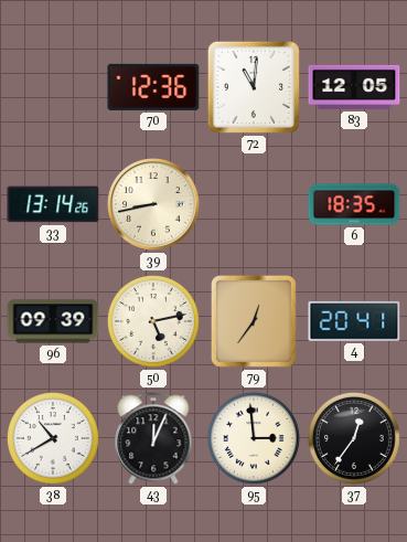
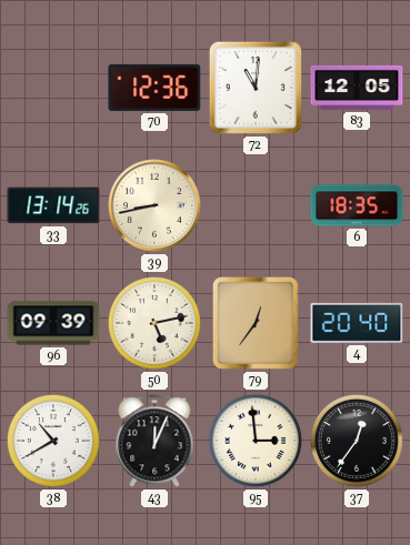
4: 20:41 -> 20:40
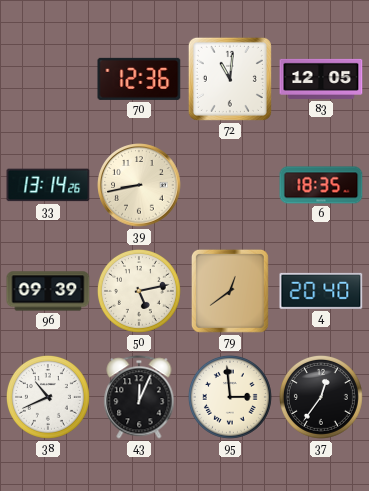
79: 12:36 -> 12:39
38: 10:40 -> 10:41
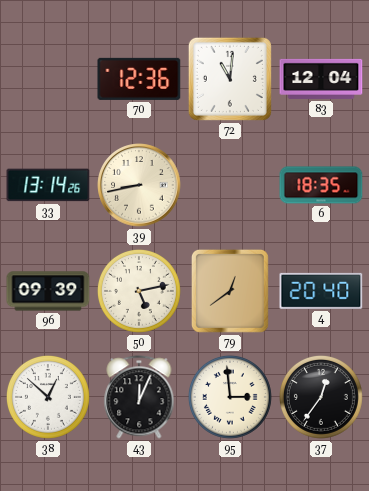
83: 12:05 -> 12:04
38: 10:41 -> 12:52
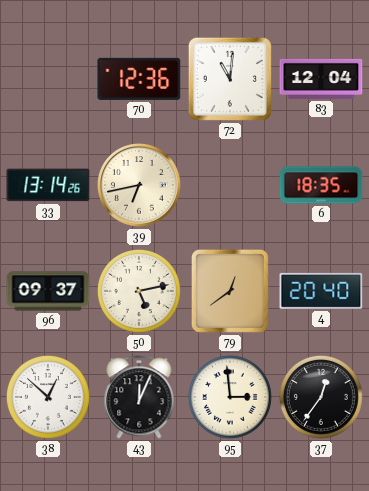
39: 8:43 -> 6:43
96: 09:39 -> 09:37
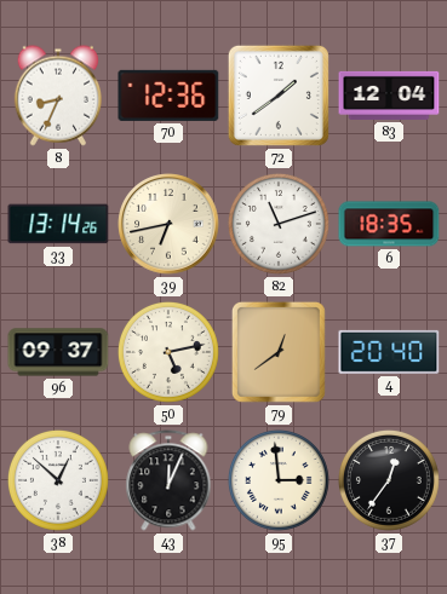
8: none -> 8:34
72: 11:01 -> 1:39
82: none -> 11:12
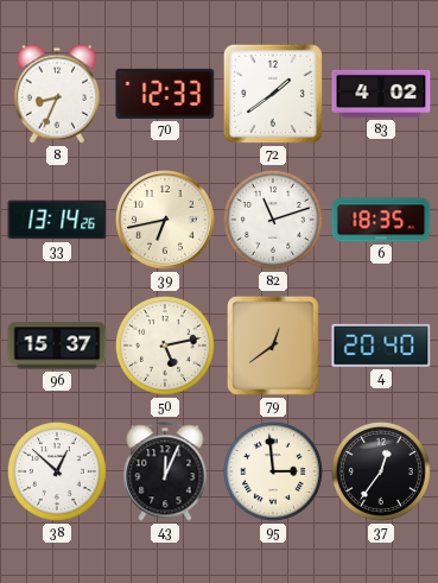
70: 12:36 -> 12:33
83: 12:04 -> 4:02
96: 09:37 -> 15:37
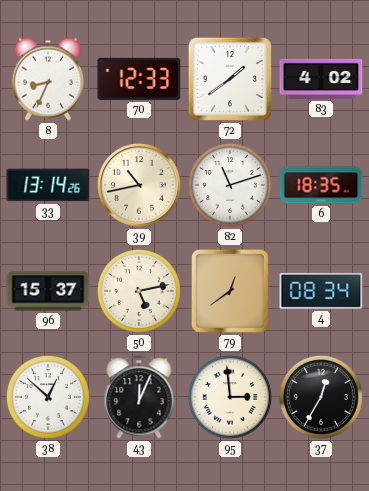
39: 6:43 -> 10:43
4: 20:40 -> 08:34
37: 12:36 -> 12:35
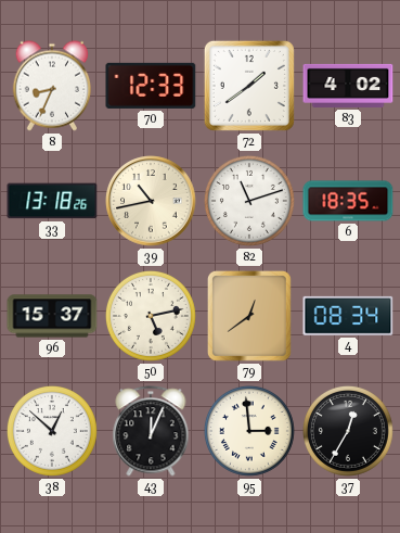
33: 13:14 -> 13:18
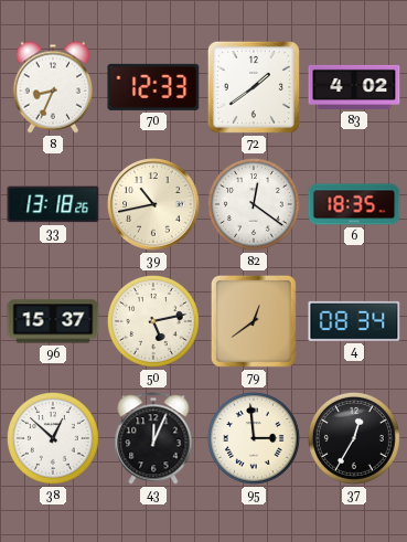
82: 11:12 -> 12:21
